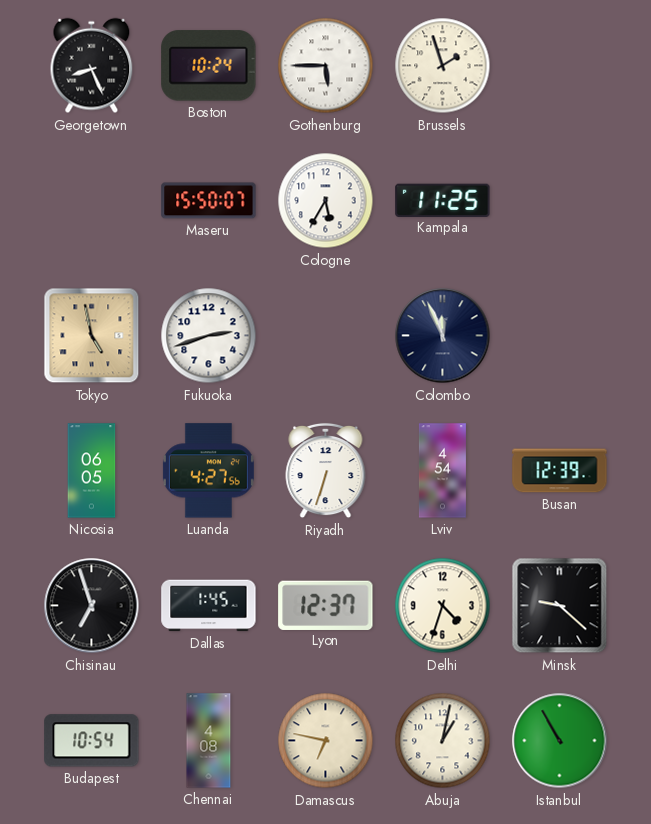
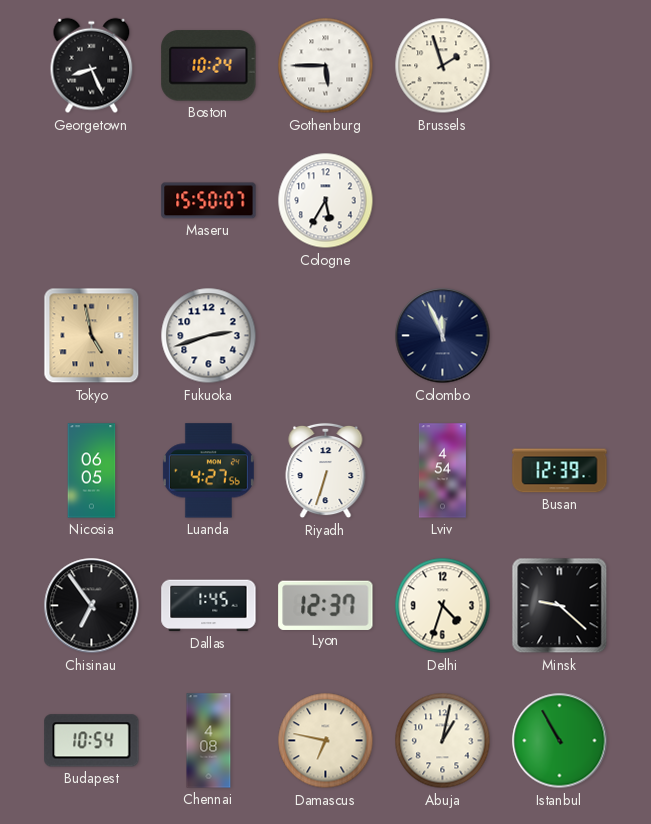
Kampala: 11:25 -> none
Chisinau: 6:57 -> 6:54
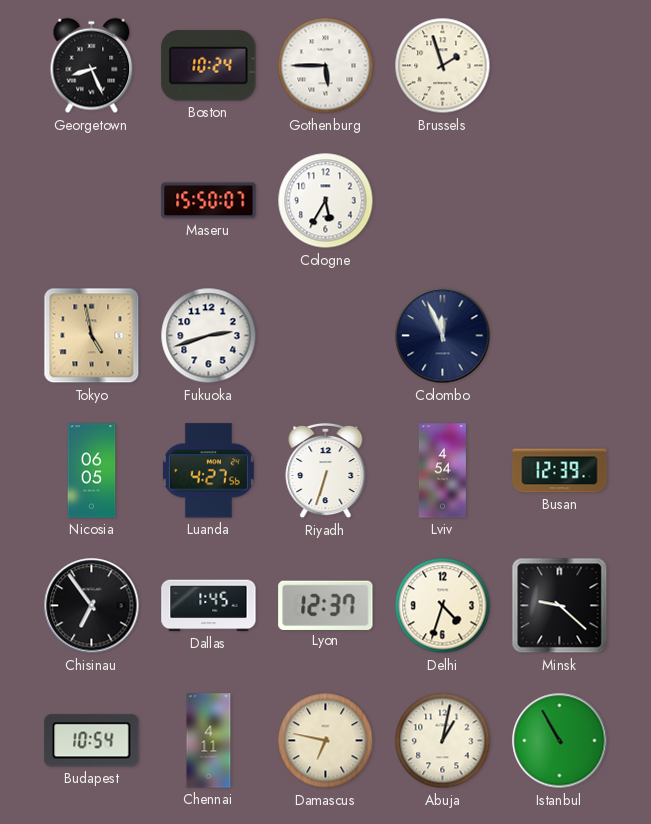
Chennai: 4:08 -> 4:11
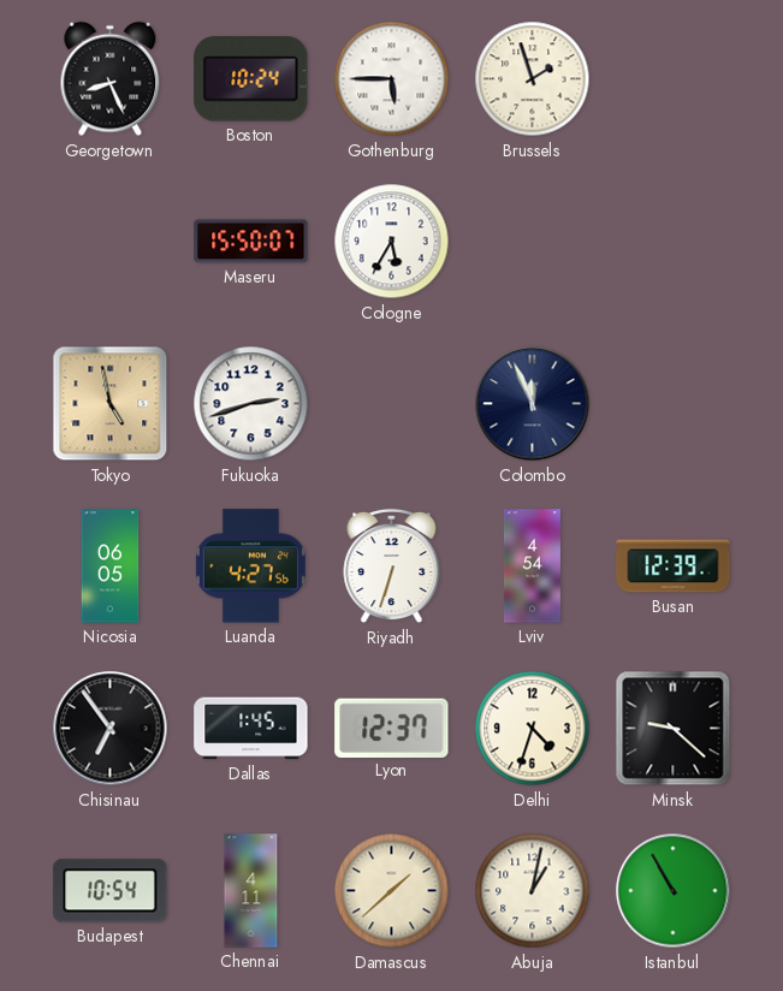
Damascus: 6:47 -> 1:38
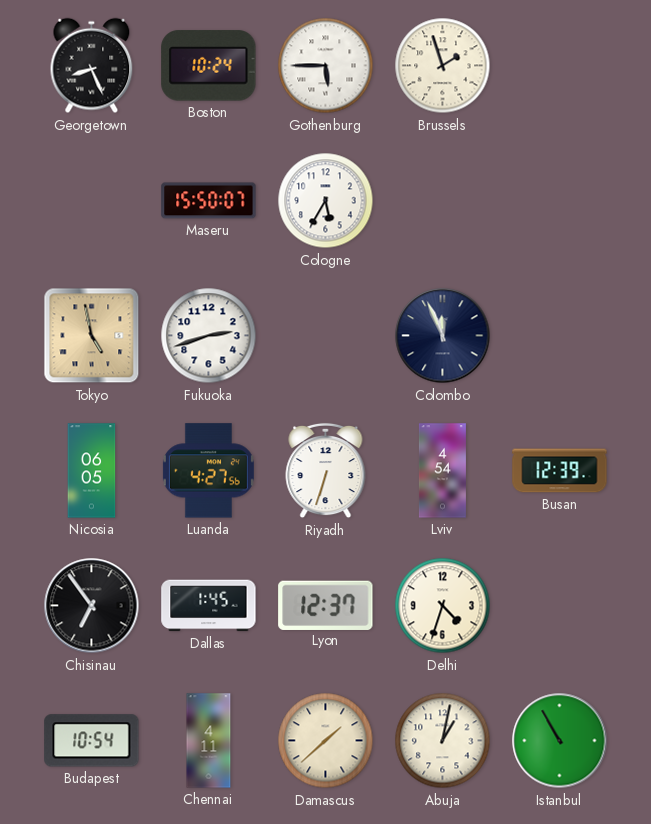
Minsk: 9:22 -> none
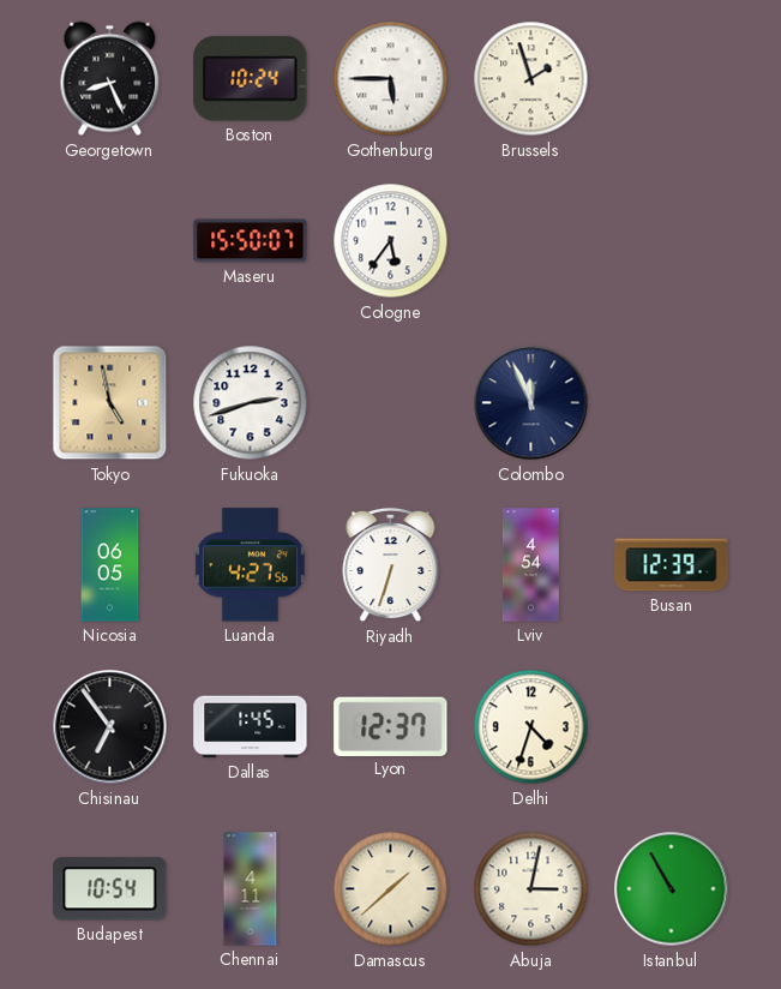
Cologne: 5:35 -> 5:36
Abuja: 1:02 -> 3:02
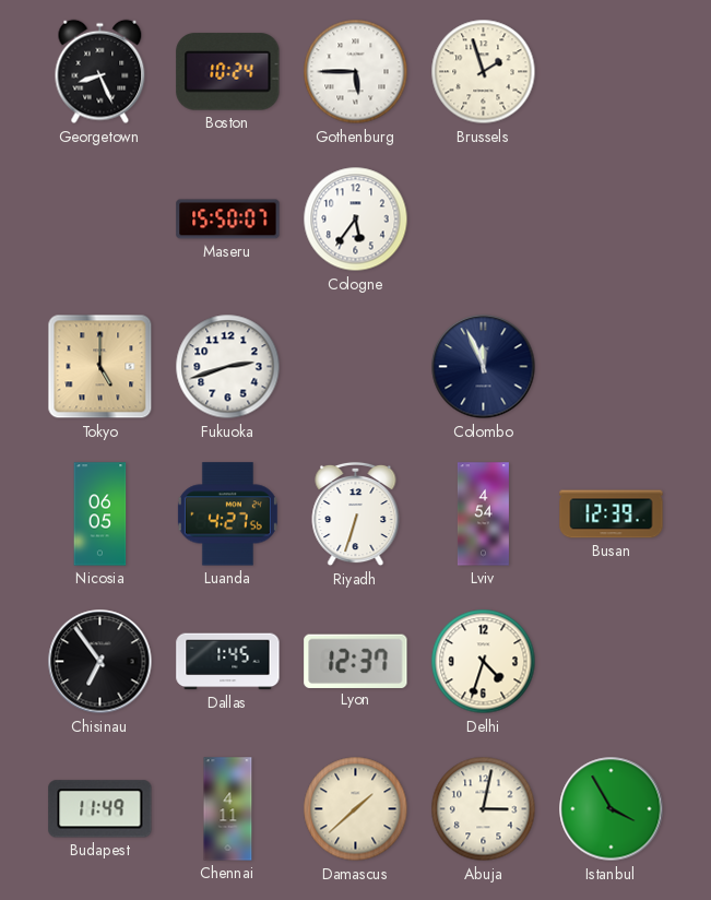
Tokyo: 4:58 -> 5:00
Budapest: 10:54 -> 11:49
Istanbul: 10:55 -> 3:55
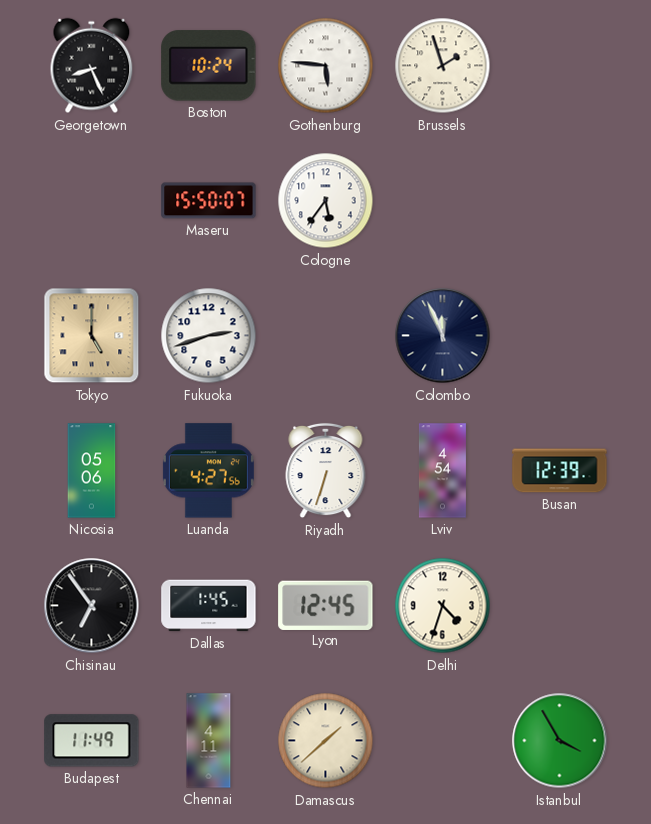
Gothenburg: 5:45 -> 5:46
Nicosia: 06:05 -> 05:06
Lyon: 12:37 -> 12:45
Abuja: 3:02 -> none
